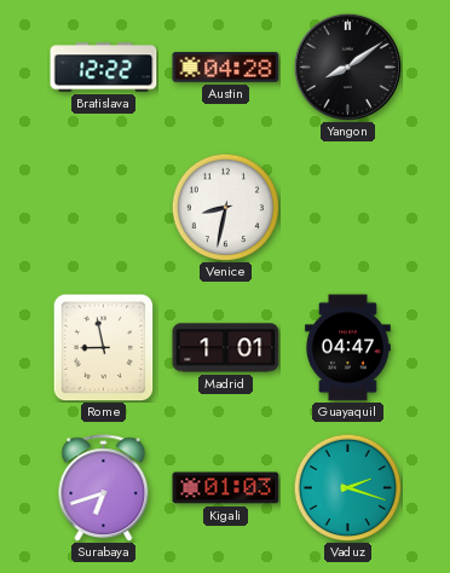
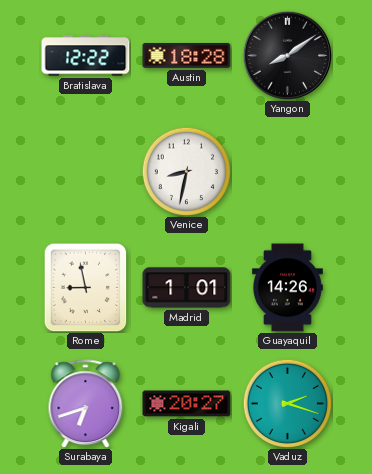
Austin: 04:28 -> 18:28
Guayaquil: 04:47 -> 14:26
Kigali: 01:03 -> 20:27
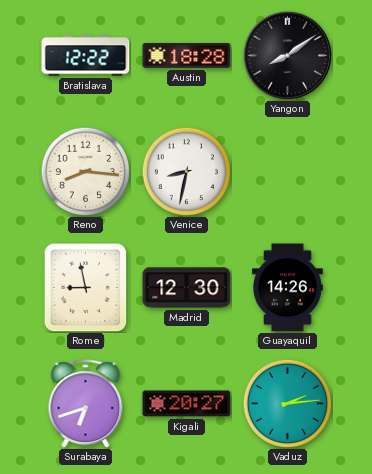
Reno: none -> 8:16
Madrid: 1:01 -> 12:30
Vaduz: 2:18 -> 2:14
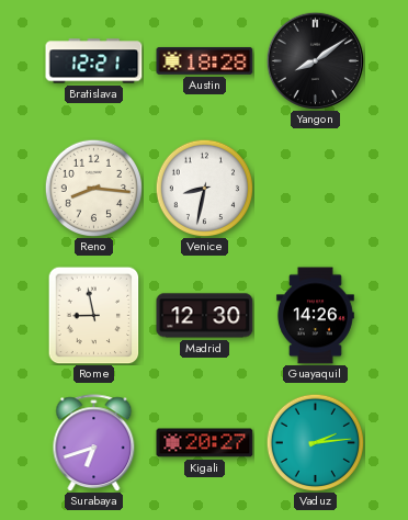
Bratislava: 12:22 -> 12:21
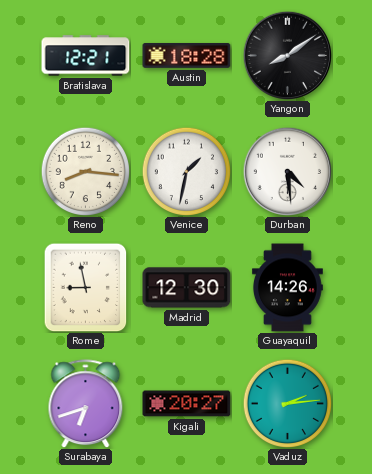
Venice: 8:32 -> 1:32
Durban: none -> 4:29
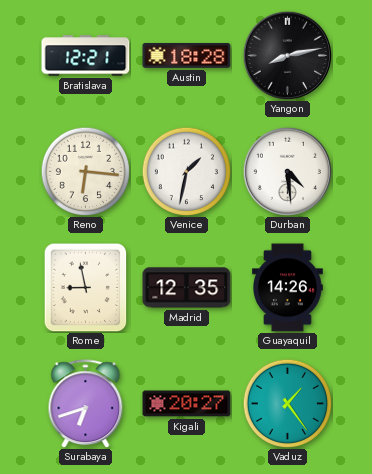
Yangon: 8:09 -> 8:13
Reno: 8:16 -> 6:16
Madrid: 12:30 -> 12:35
Vaduz: 2:14 -> 1:24
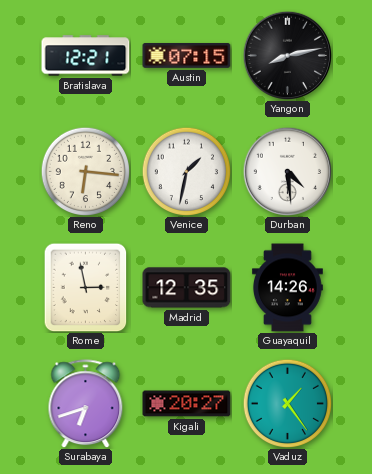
Austin: 18:28 -> 07:15
Rome: 8:58 -> 2:58
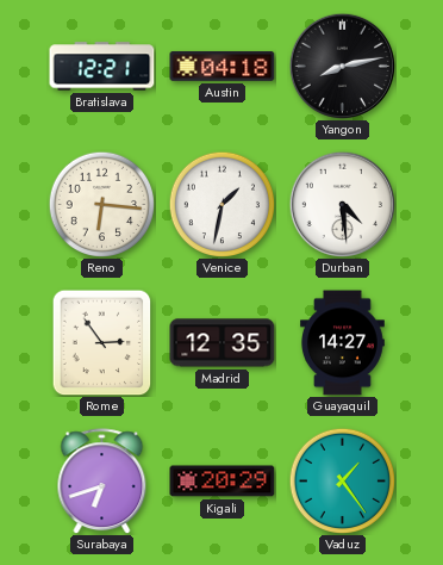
Austin: 07:15 -> 04:18
Rome: 2:58 -> 2:54
Guayaquil: 14:26 -> 14:27
Kigali: 20:27 -> 20:29
